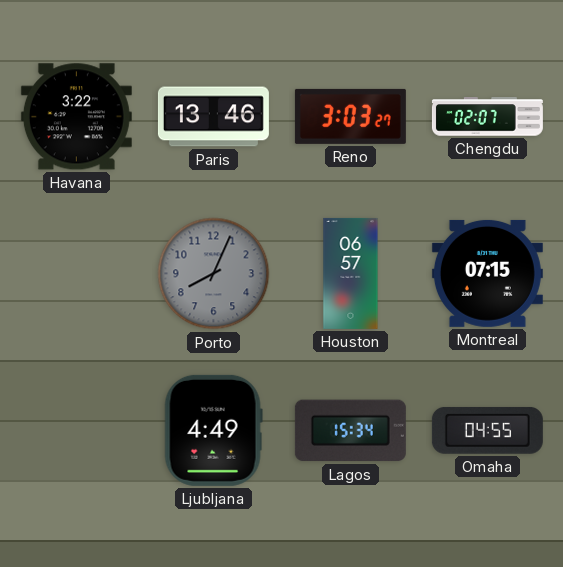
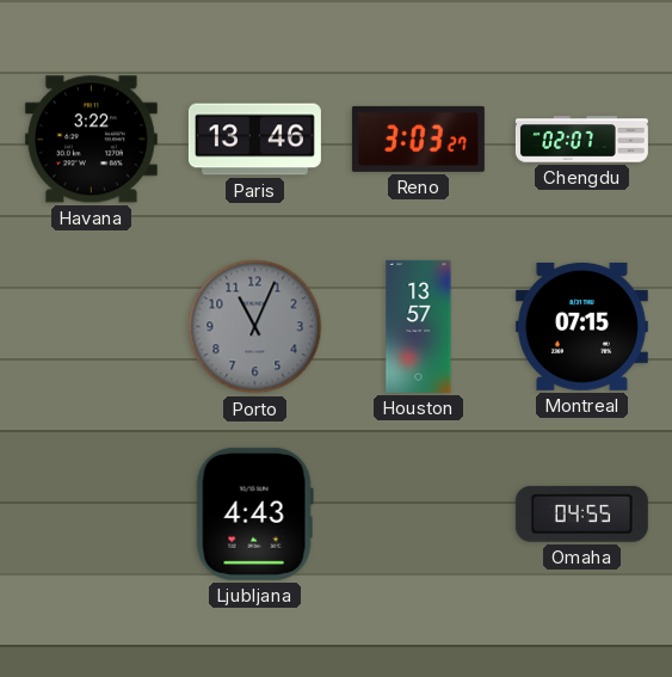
Porto: 8:04 -> 11:04
Houston: 06:57 -> 13:57
Ljubljana: 4:49 -> 4:43
Lagos: 15:34 -> none
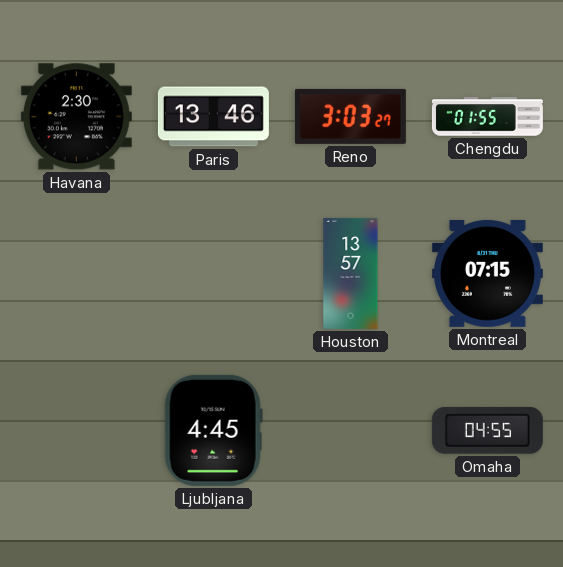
Havana: 3:22 -> 2:30
Chengdu: 02:07 -> 01:55
Porto: 11:04 -> none
Ljubljana: 4:43 -> 4:45
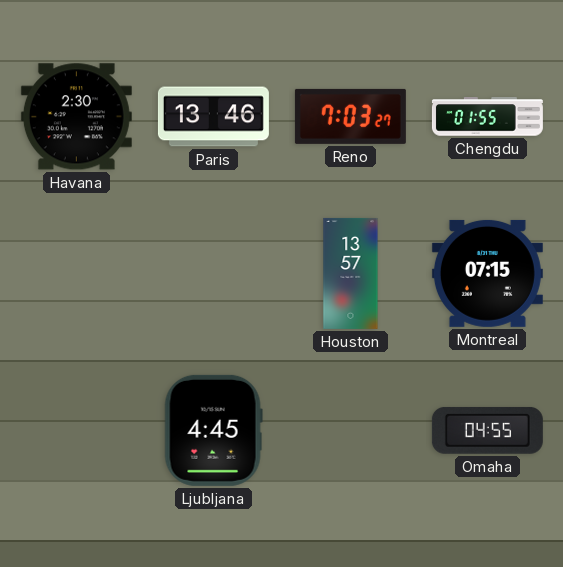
Reno: 3:03 -> 7:03
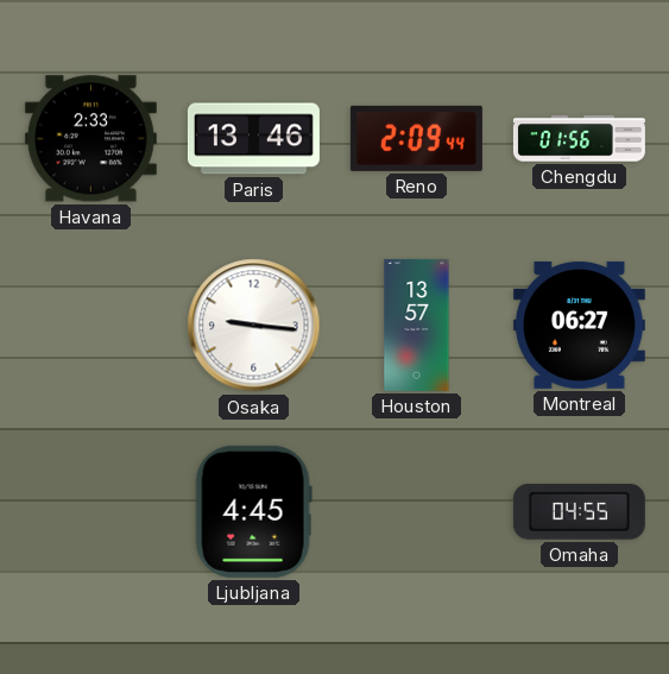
Havana: 2:30 -> 2:33
Reno: 7:03 -> 2:09
Chengdu: 01:55 -> 01:56
Osaka: none -> 9:16
Montreal: 07:15 -> 06:27
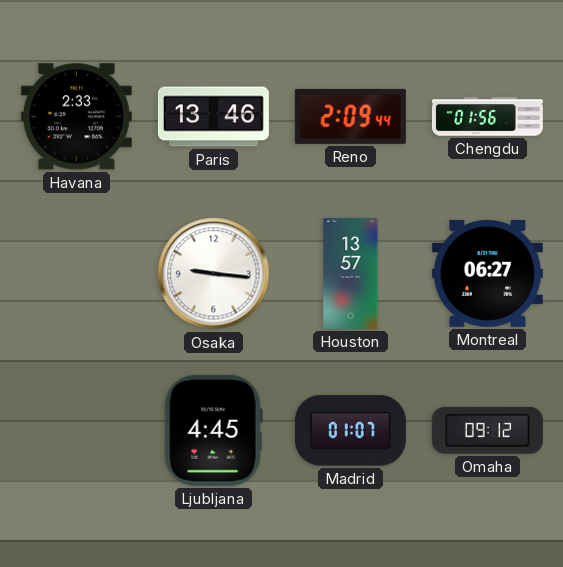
Madrid: none -> 01:07
Omaha: 04:55 -> 09:12
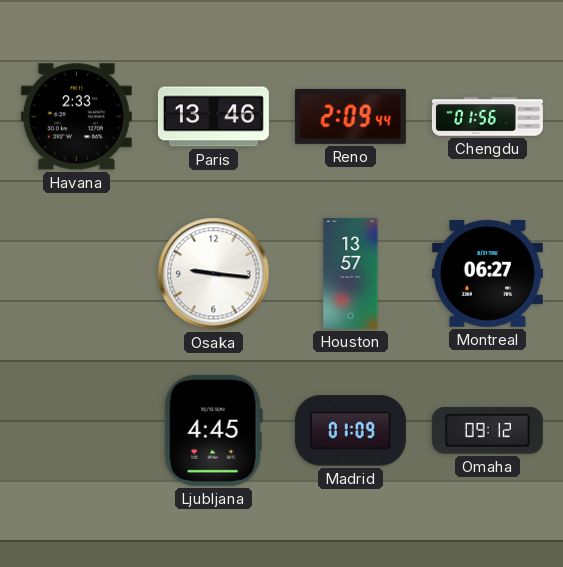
Madrid: 01:07 -> 01:09
